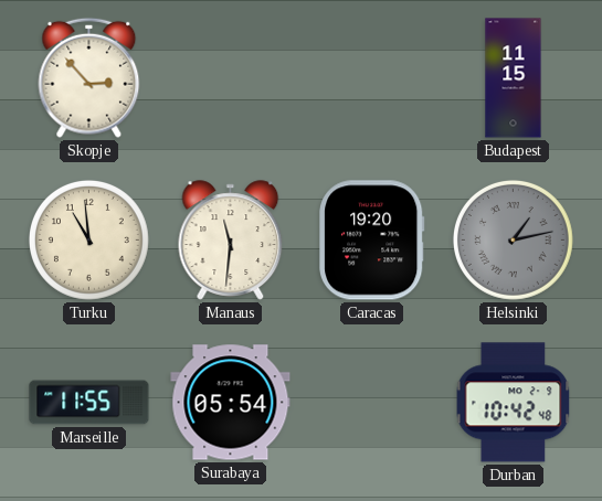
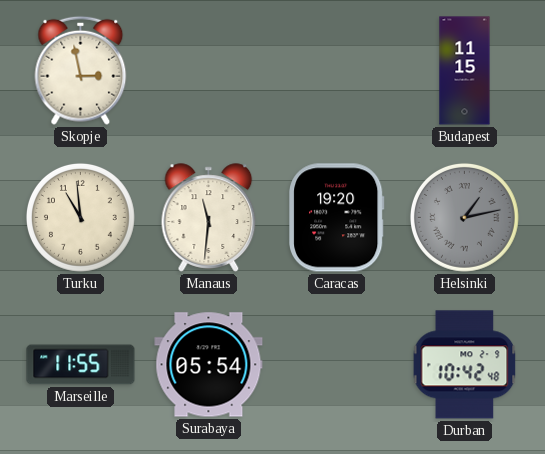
Skopje: 2:53 -> 2:58
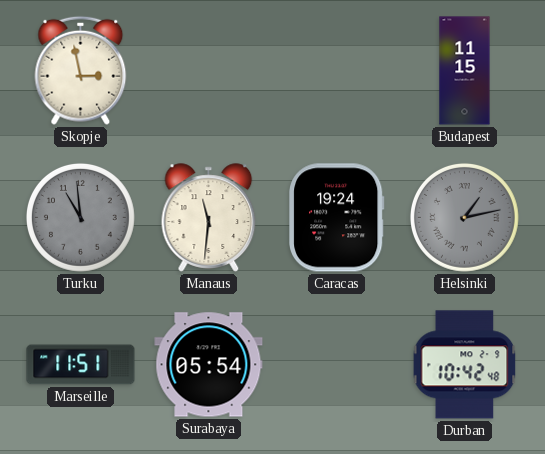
Turku dial: cream -> grey
Caracas: 19:20 -> 19:24
Marseille: 11:55 -> 11:51
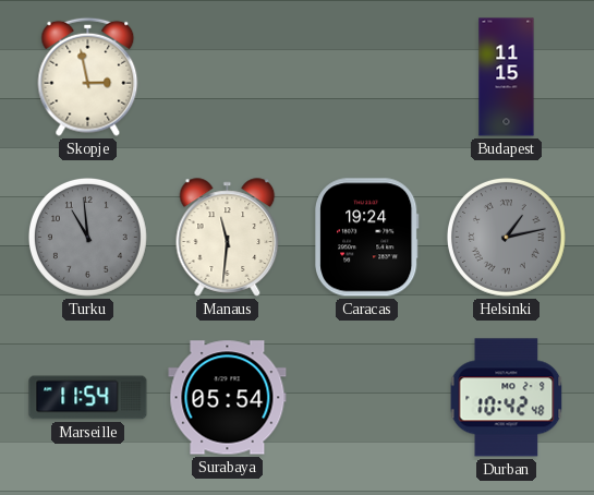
Marseille: 11:51 -> 11:54
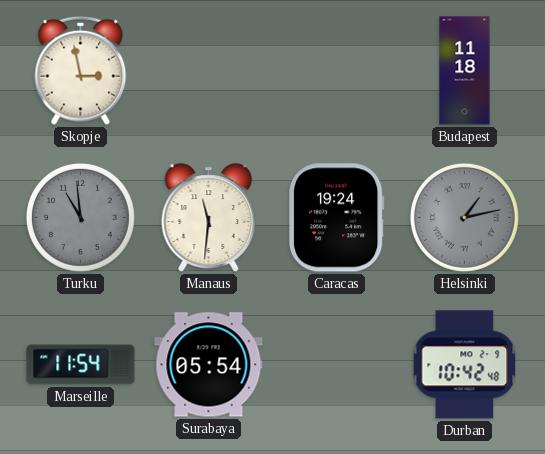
Budapest: 11:15 -> 11:18
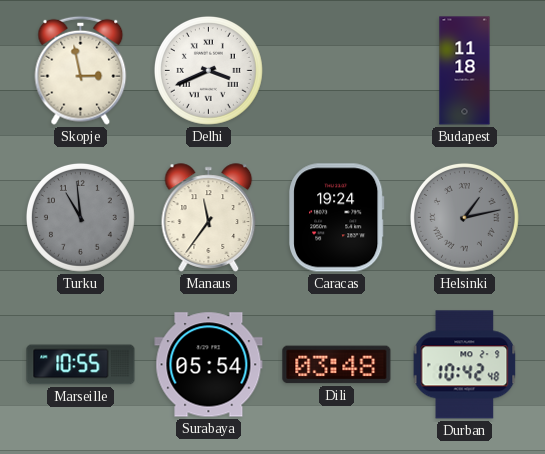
Delhi: none -> 3:41
Manaus: 11:31 -> 11:36
Marseille: 11:54 -> 10:55
Dili: none -> 03:48
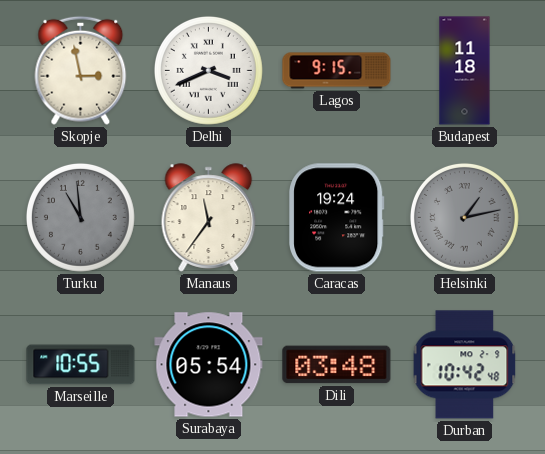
Lagos: none -> 9:15
